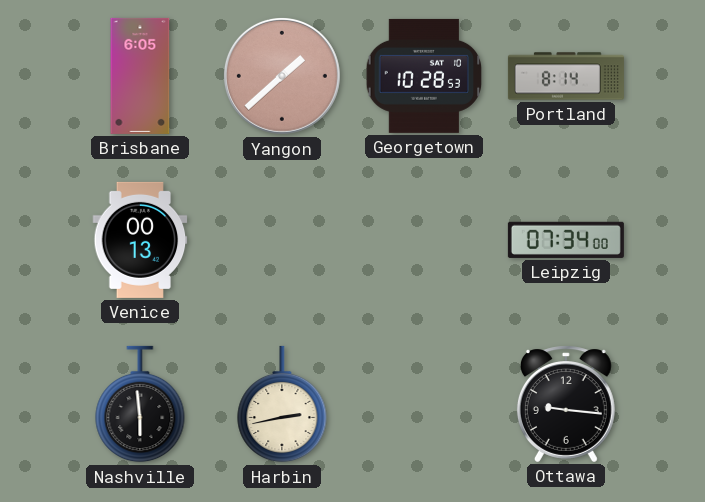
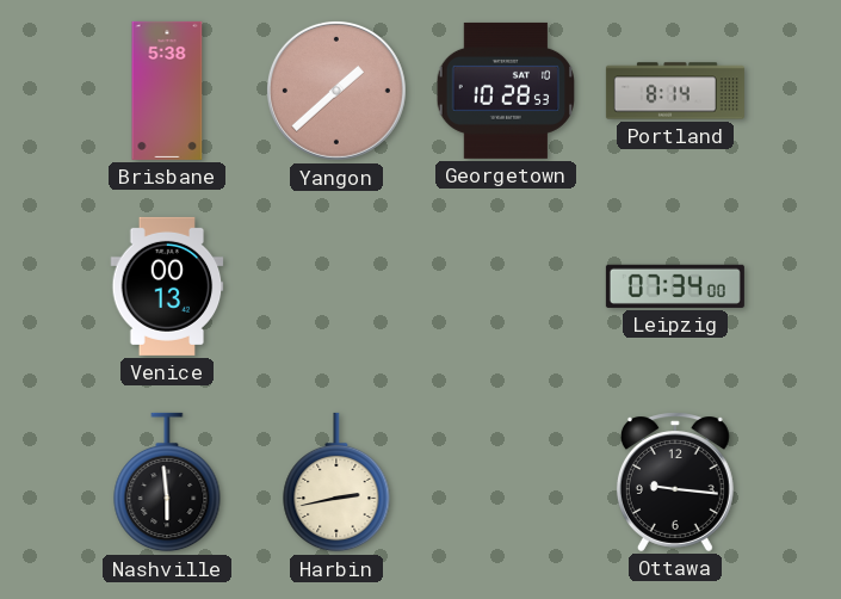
Brisbane: 6:05 -> 5:38
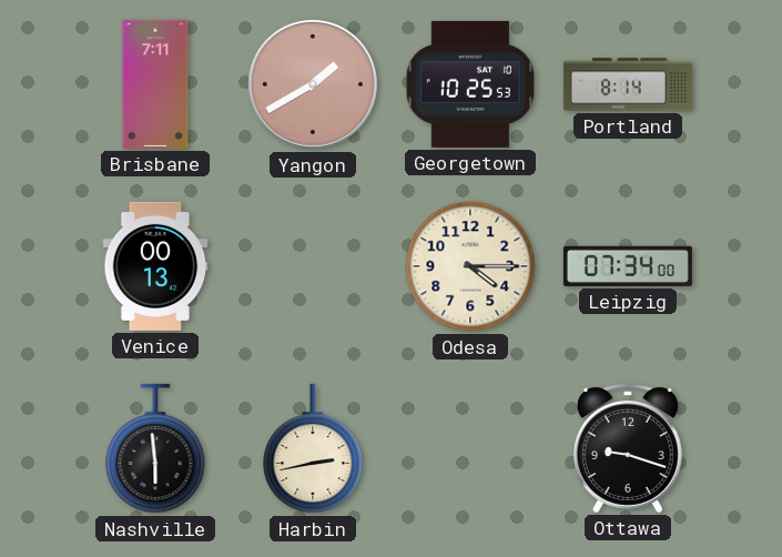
Brisbane: 5:38 -> 7:11
Yangon: 1:38 -> 1:40
Georgetown: 10:28 -> 10:25
Odesa: none -> 4:15
Ottawa: 9:16 -> 9:18
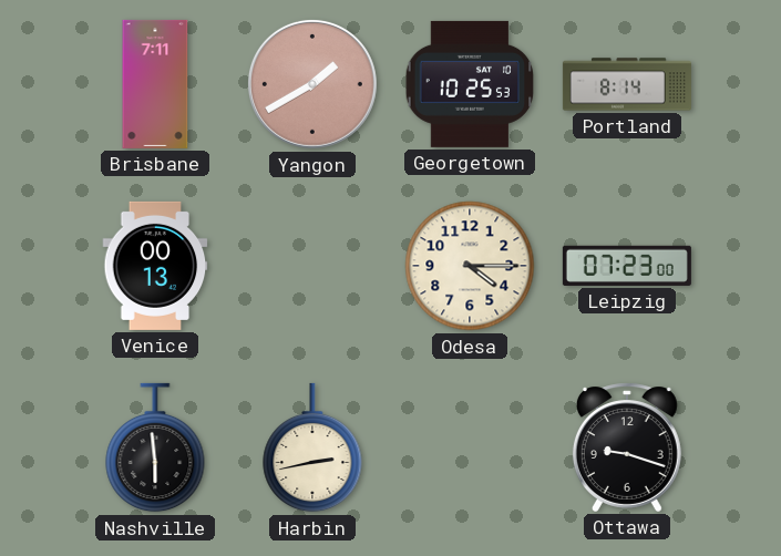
Leipzig: 07:34 -> 07:23
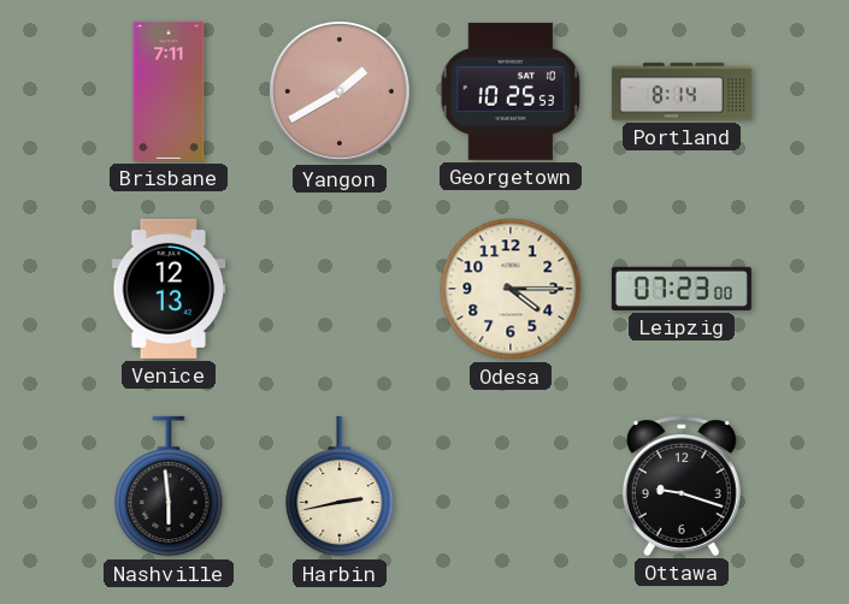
Venice: 00:13 -> 12:13
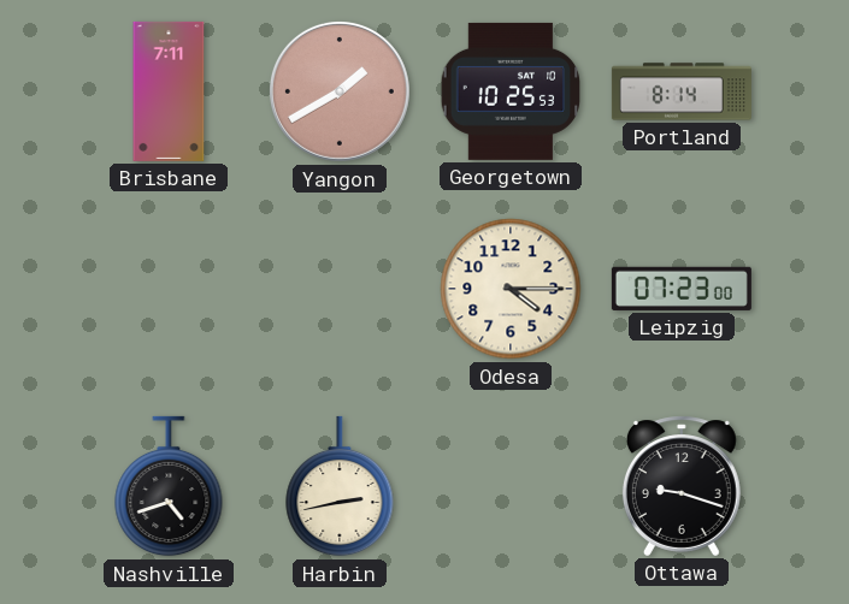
Venice: 12:13 -> none
Nashville: 5:59 -> 4:42
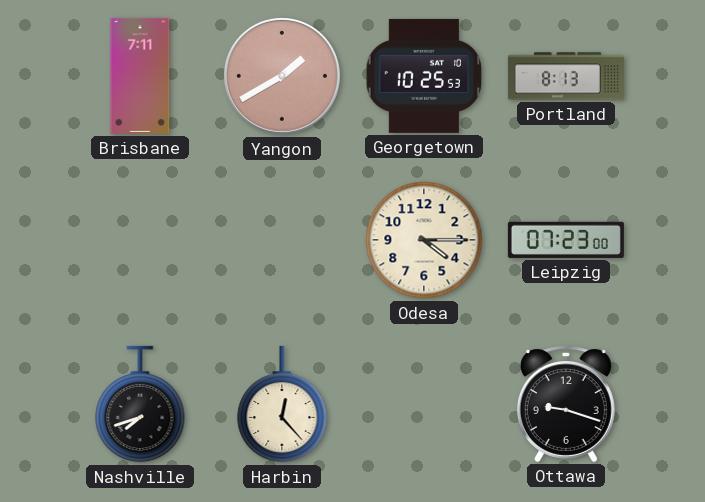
Portland: 8:14 -> 8:13
Nashville: 4:42 -> 7:42
Harbin: 2:43 -> 12:23
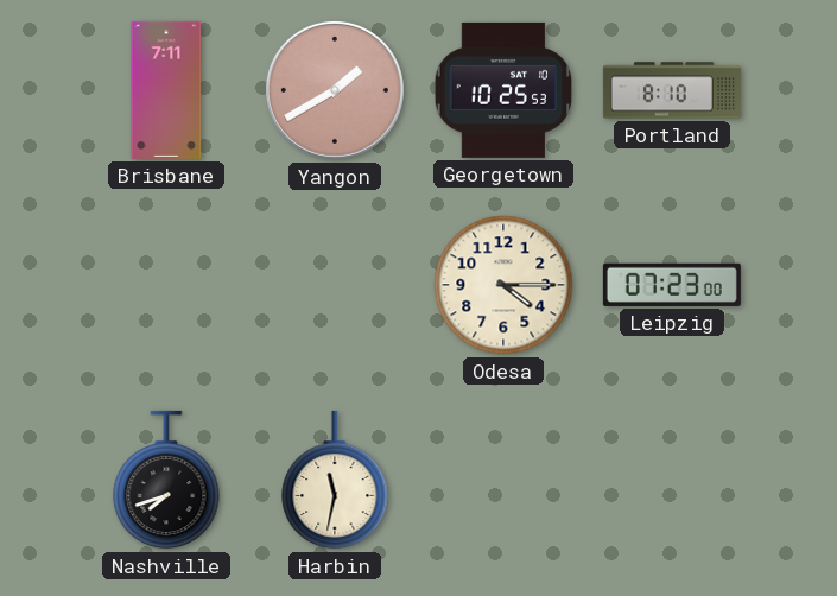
Portland: 8:13 -> 8:10
Harbin: 12:23 -> 11:32
Ottawa: 9:18 -> none
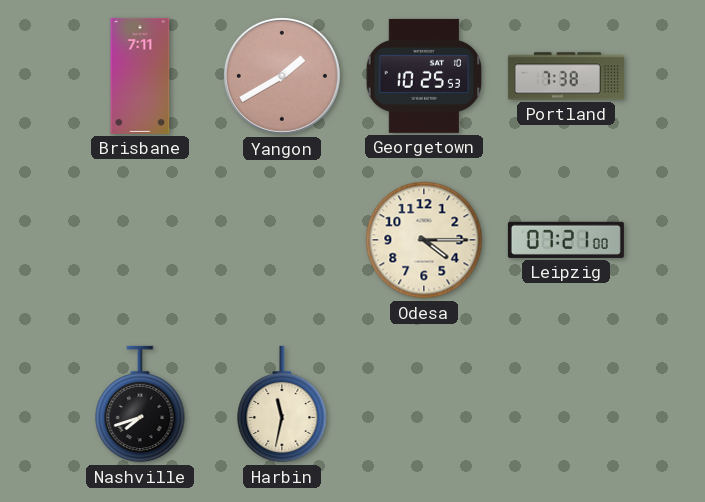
Portland: 8:10 -> 7:38
Leipzig: 07:23 -> 07:21
